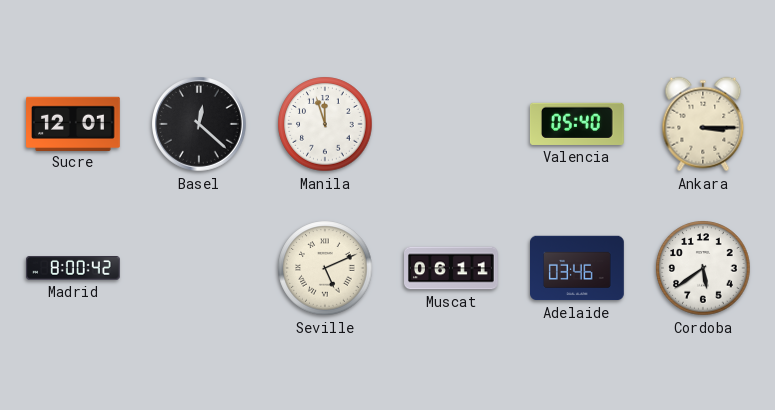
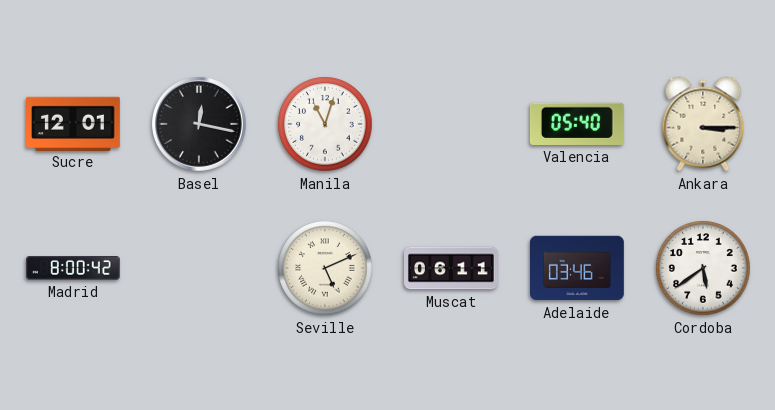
Basel: 12:22 -> 12:17
Manila: 11:57 -> 11:03
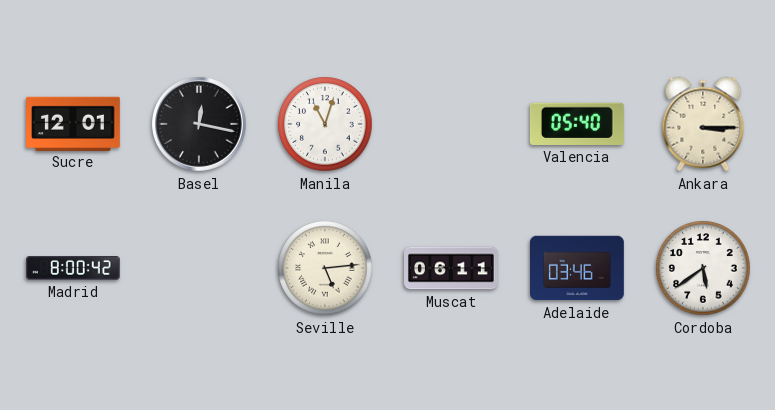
Seville: 5:11 -> 5:14
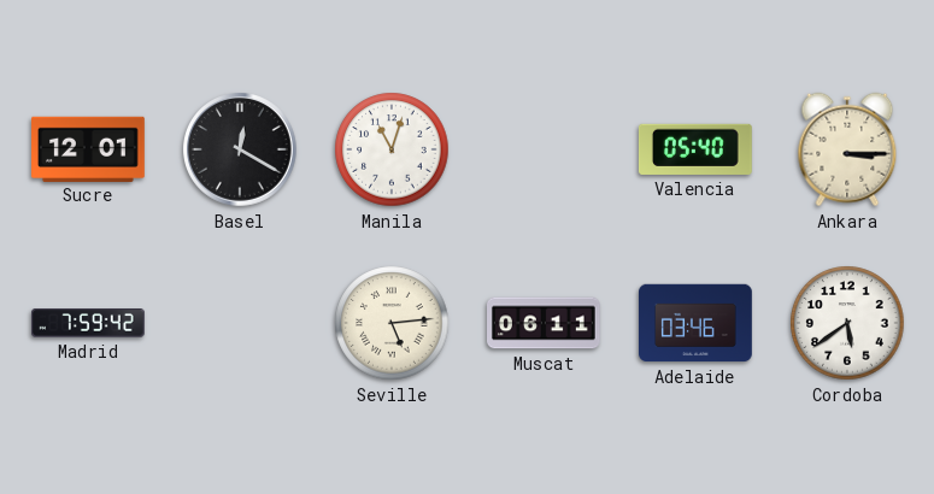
Basel: 12:17 -> 12:20
Madrid: 8:00 -> 7:59
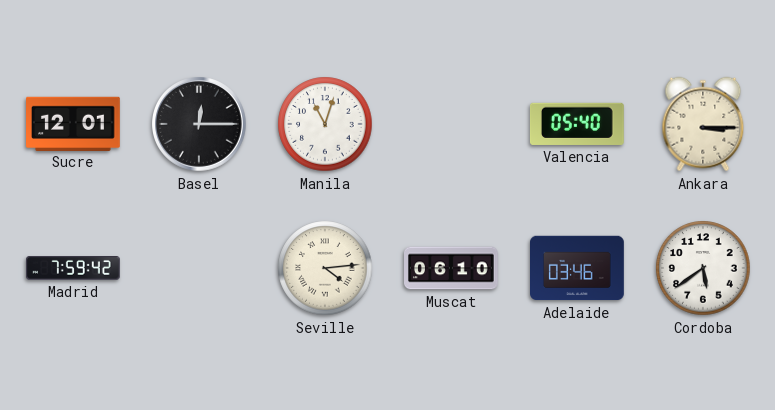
Basel: 12:20 -> 12:15
Seville: 5:14 -> 4:14
Muscat: 06:11 -> 06:10
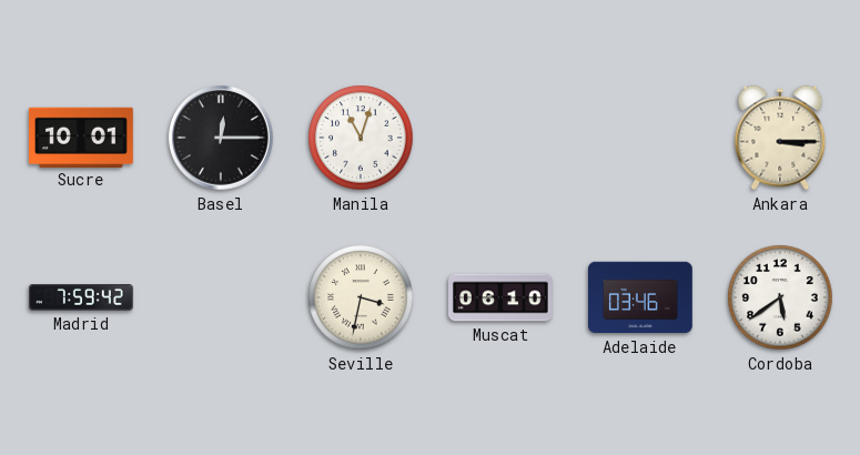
Sucre: 12:01 -> 10:01
Valencia: 05:40 -> none
Seville: 4:14 -> 3:32
